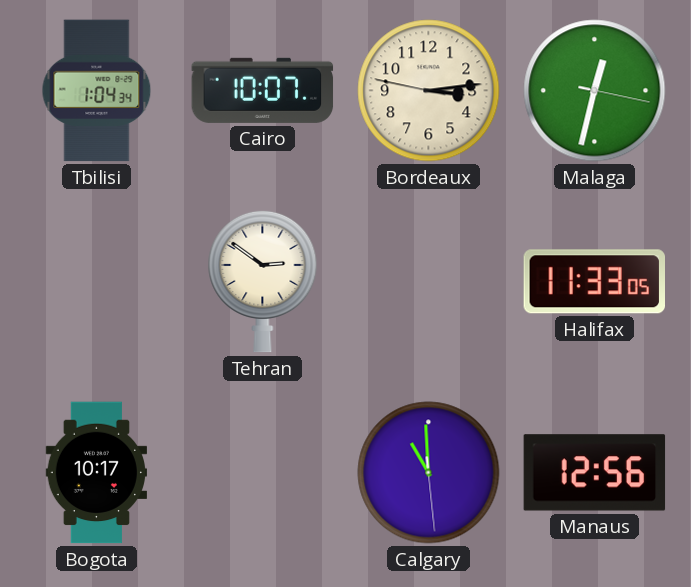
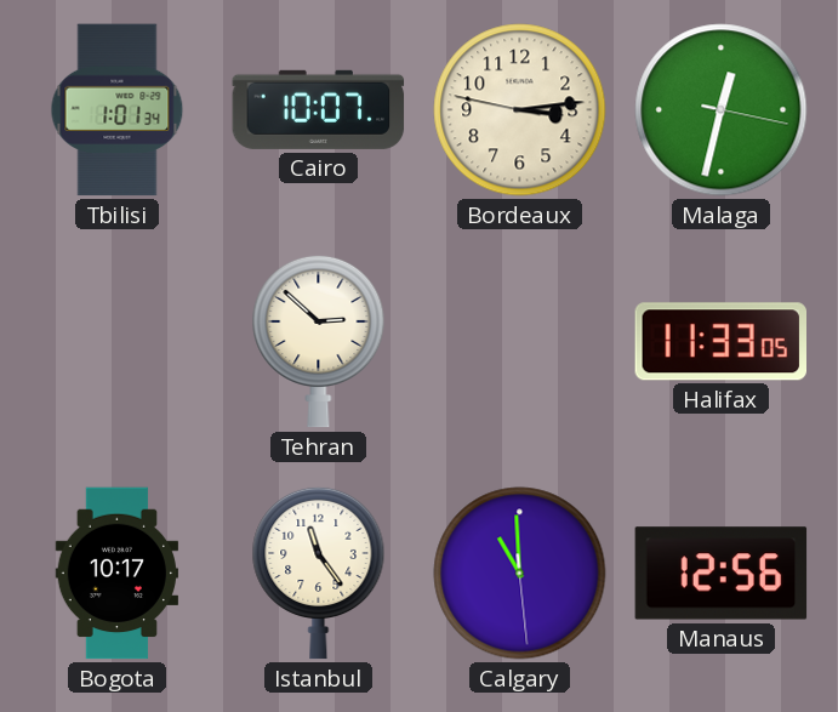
Tbilisi: 1:04 -> 1:01
Tehran: 2:51 -> 2:52
Istanbul: none -> 11:24
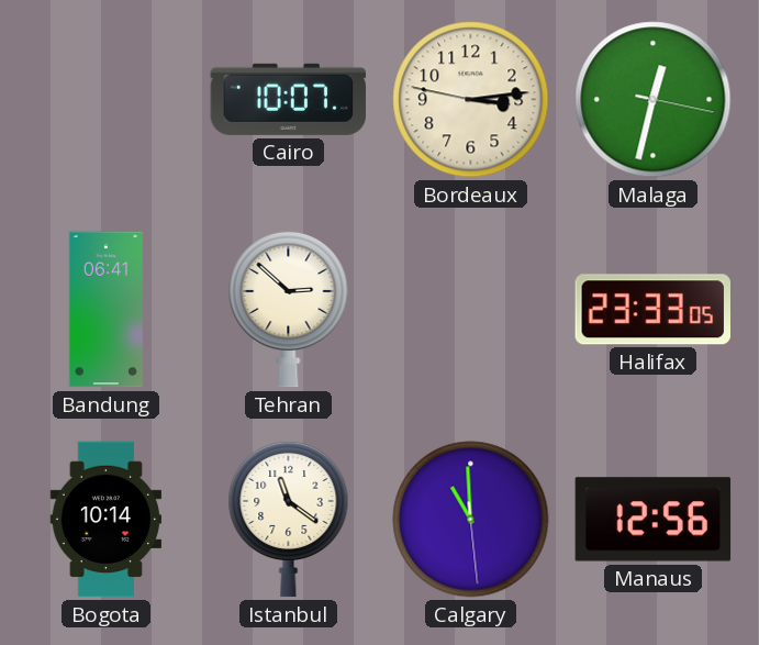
Tbilisi: 1:01 -> none
Bandung: none -> 06:41
Halifax: 11:33 -> 23:33
Bogota: 10:17 -> 10:14
Istanbul: 11:24 -> 11:21
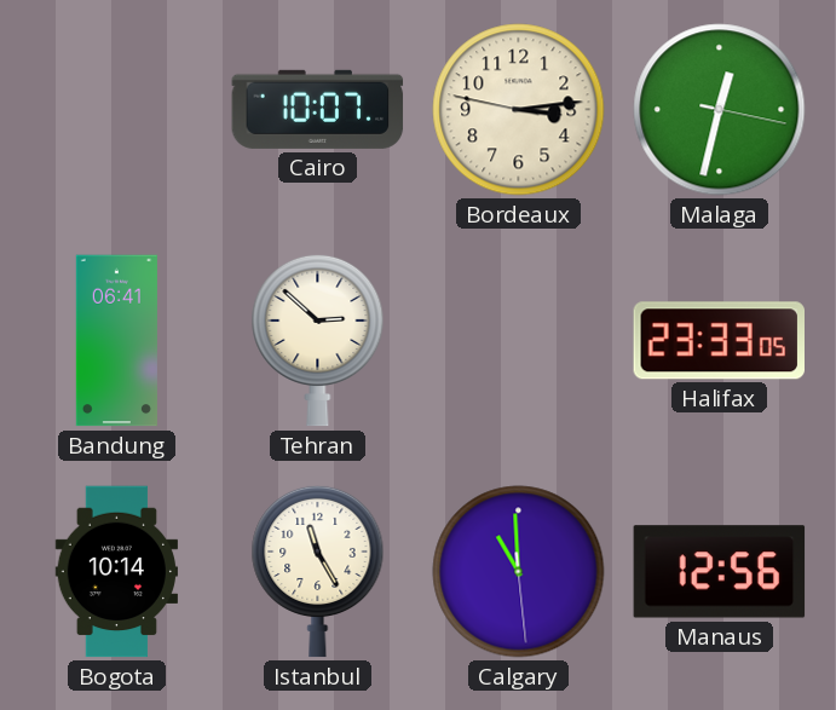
Istanbul: 11:21 -> 11:25
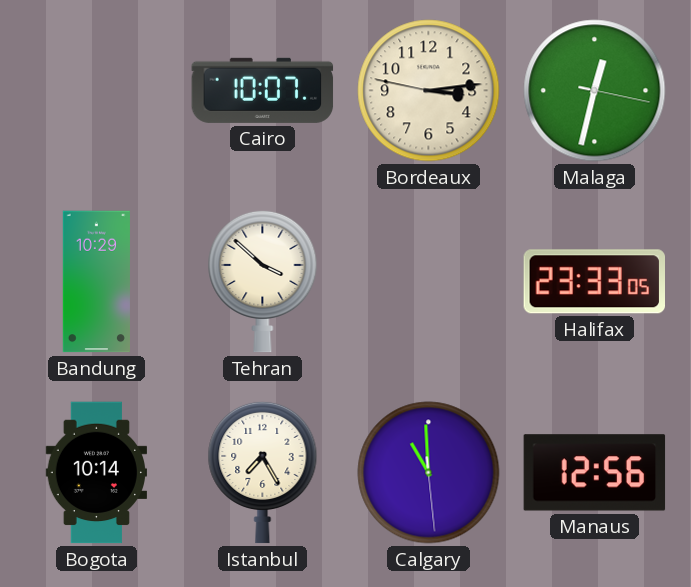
Bandung: 06:41 -> 10:29
Tehran: 2:52 -> 3:52
Istanbul: 11:25 -> 7:25
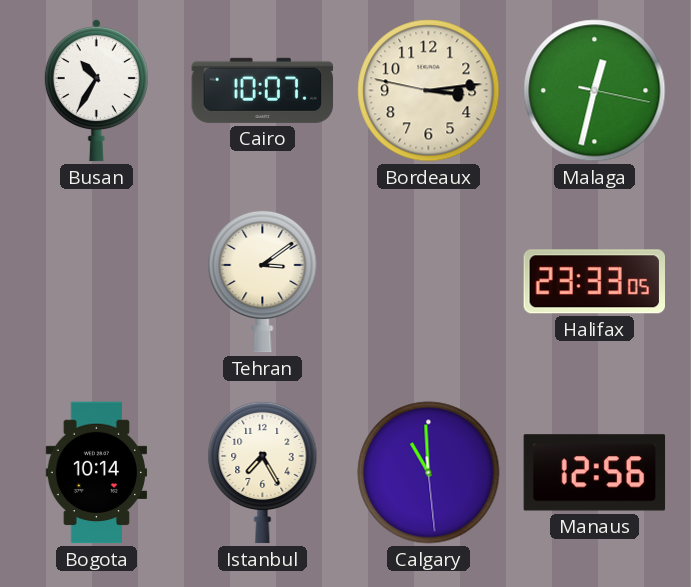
Busan: none -> 10:35
Bandung: 10:29 -> none
Tehran: 3:52 -> 3:09
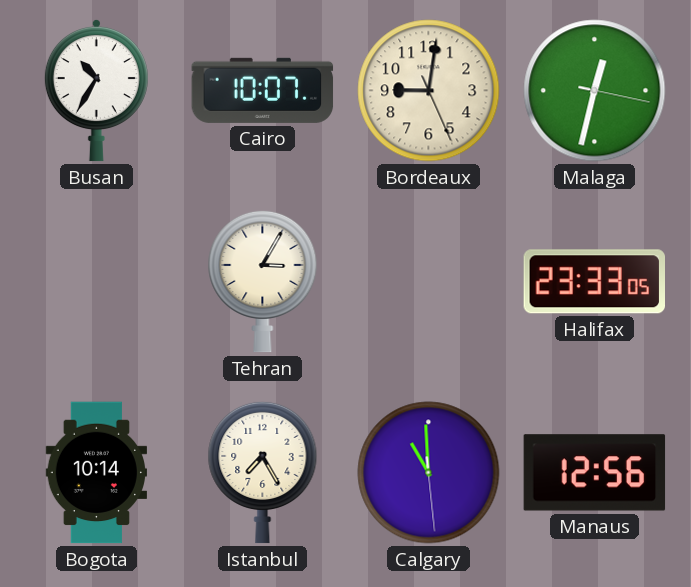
Bordeaux: 3:13 -> 9:01
Tehran: 3:09 -> 3:05
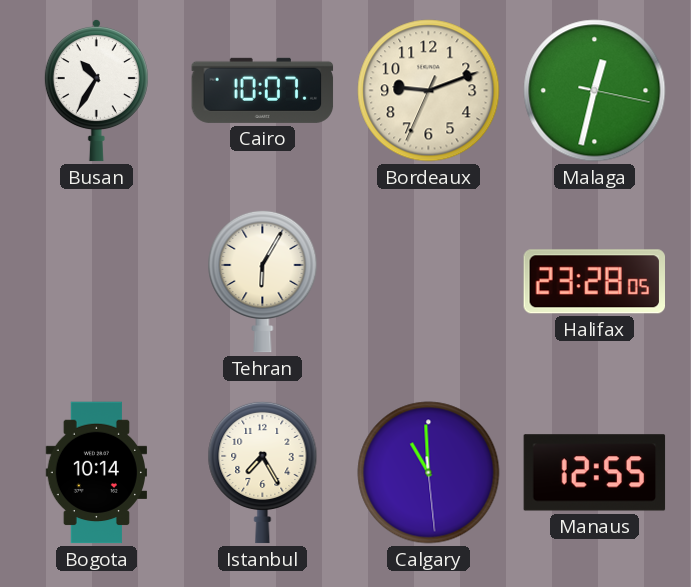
Bordeaux: 9:01 -> 9:11
Tehran: 3:05 -> 6:05
Halifax: 23:33 -> 23:28
Manaus: 12:56 -> 12:55
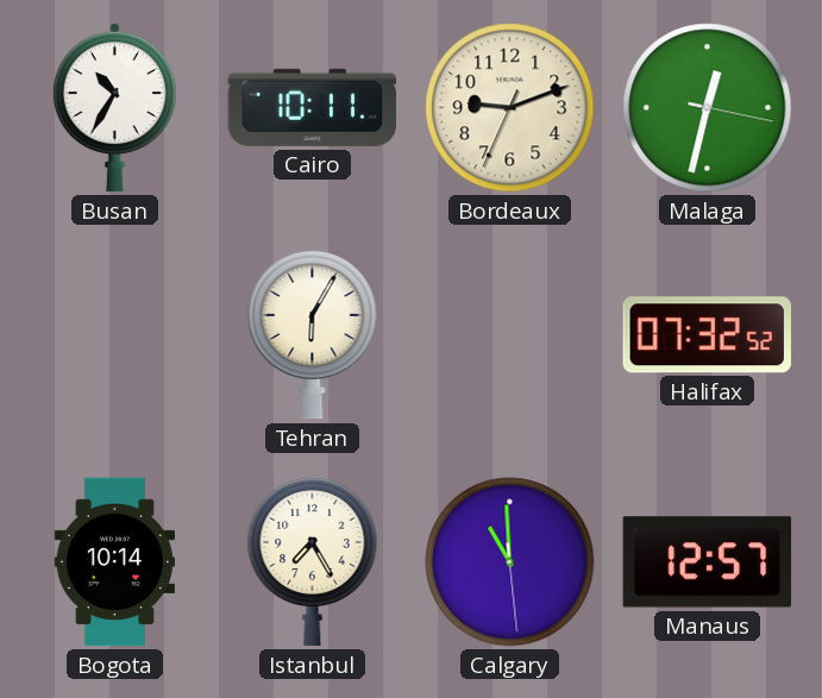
Cairo: 10:07 -> 10:11
Halifax: 23:28 -> 07:32
Manaus: 12:55 -> 12:57
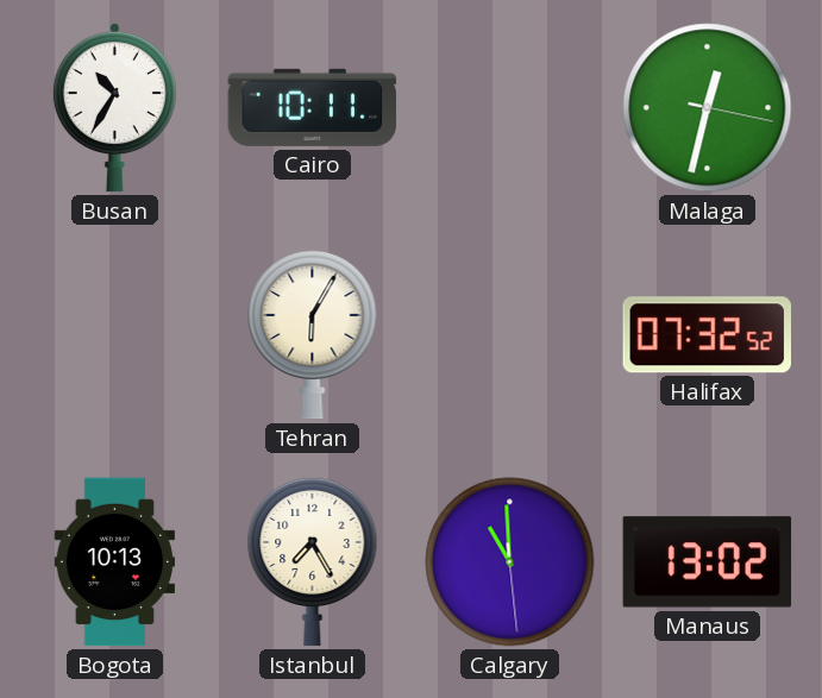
Bordeaux: 9:11 -> none
Bogota: 10:14 -> 10:13
Manaus: 12:57 -> 13:02
